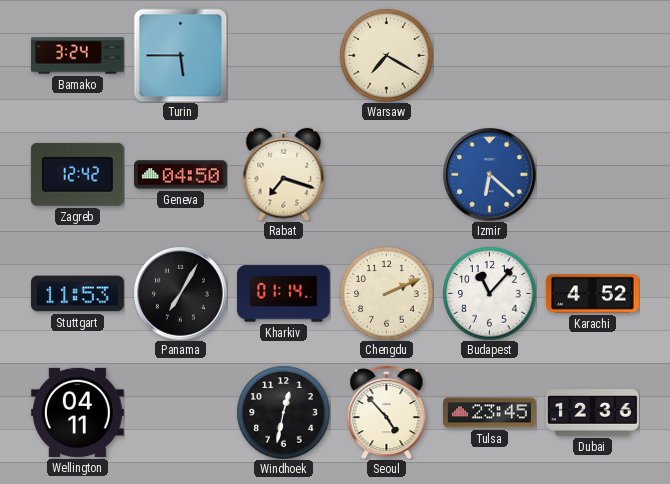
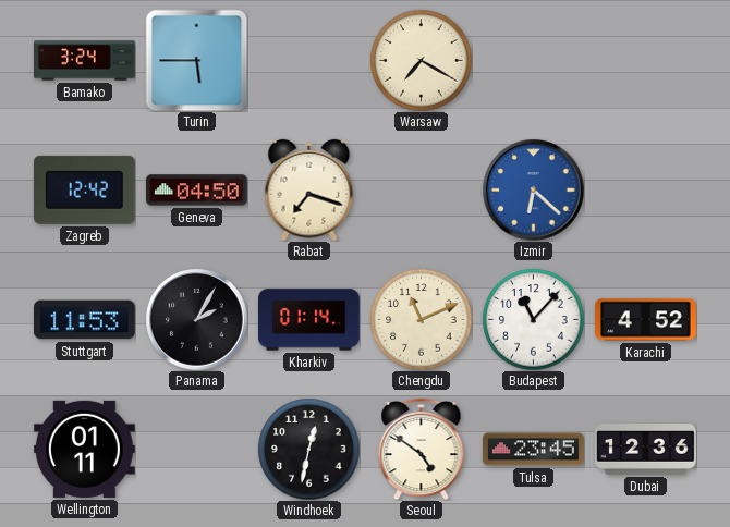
Panama: 7:05 -> 2:05
Chengdu: 2:11 -> 11:11
Wellington: 04:11 -> 01:11
Seoul: 4:53 -> 4:51
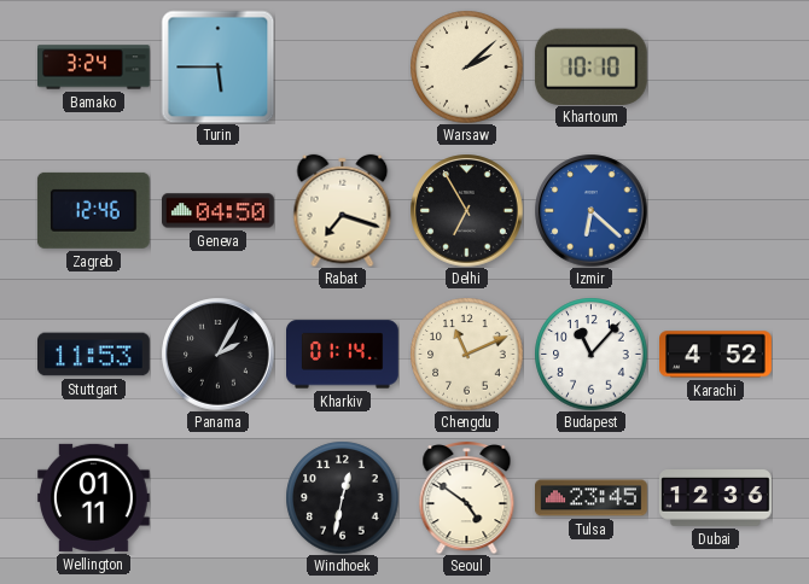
Warsaw: 7:20 -> 2:08
Khartoum: none -> 10:10
Zagreb: 12:42 -> 12:46
Delhi: none -> 6:55
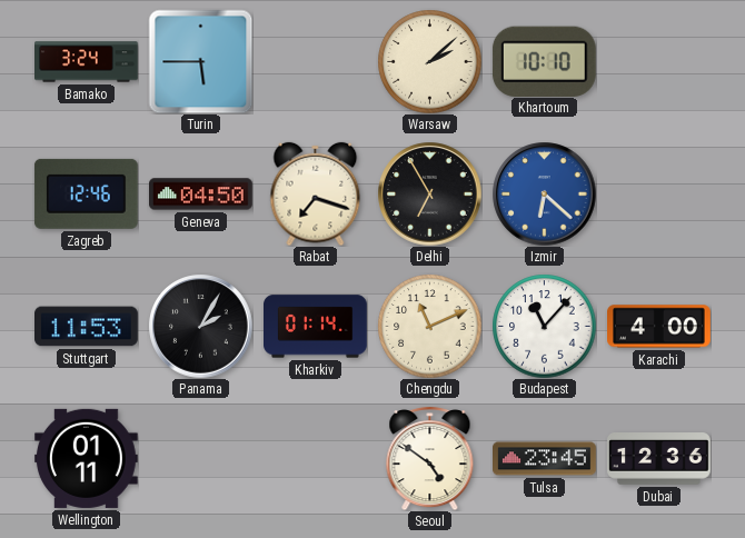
Karachi: 4:52 -> 4:00
Windhoek: 12:32 -> none
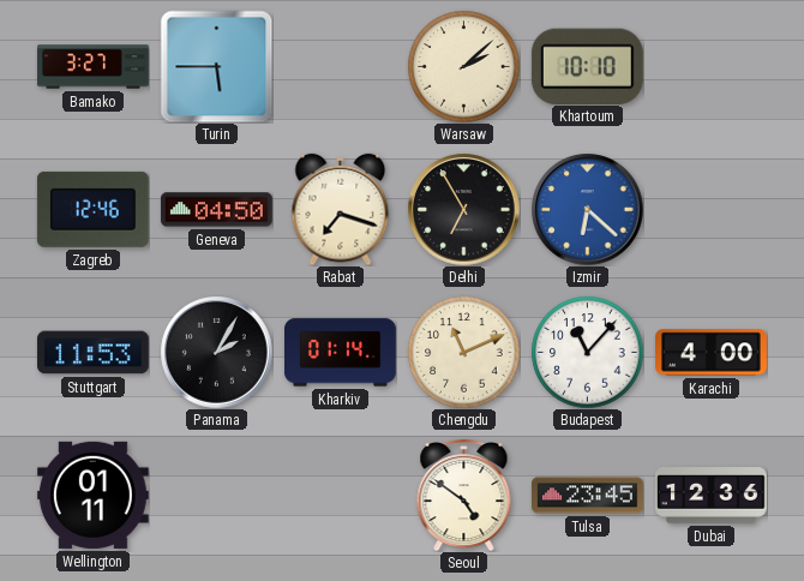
Bamako: 3:24 -> 3:27
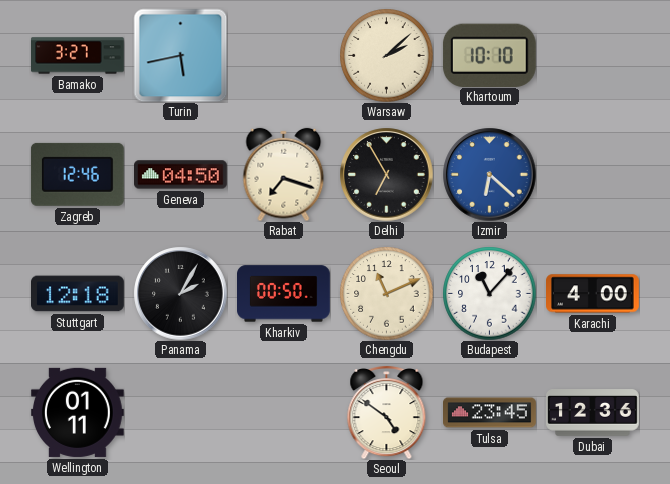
Turin: 5:45 -> 5:43
Stuttgart: 11:53 -> 12:18
Kharkiv: 01:14 -> 00:50
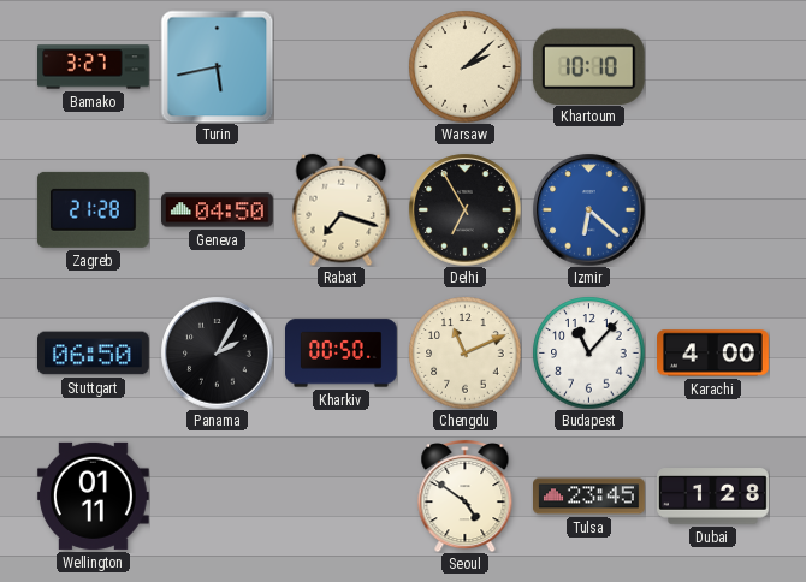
Zagreb: 12:46 -> 21:28
Stuttgart: 12:18 -> 06:50
Dubai: 12:36 -> 1:28
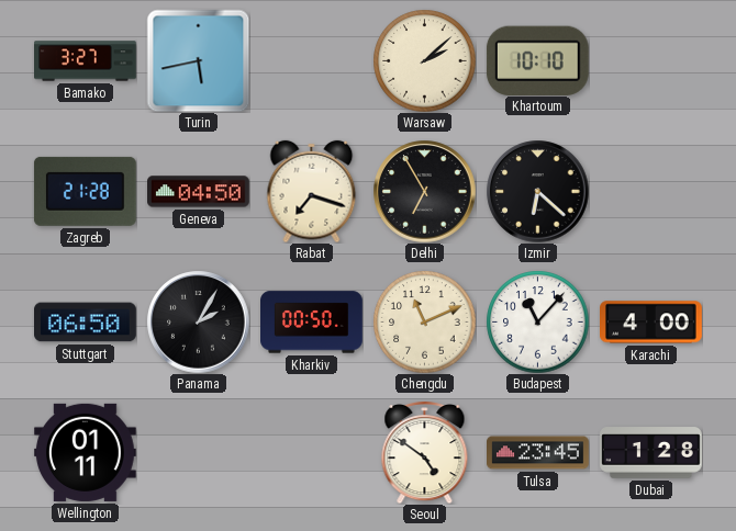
Izmir dial: blue -> black
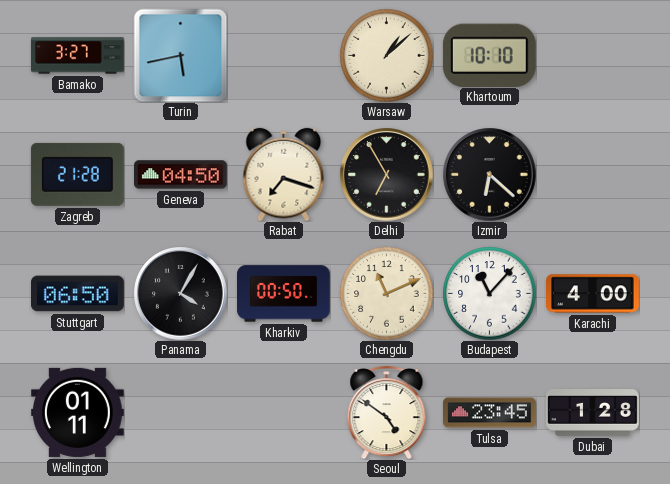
Warsaw: 2:08 -> 1:08
Panama: 2:05 -> 4:05
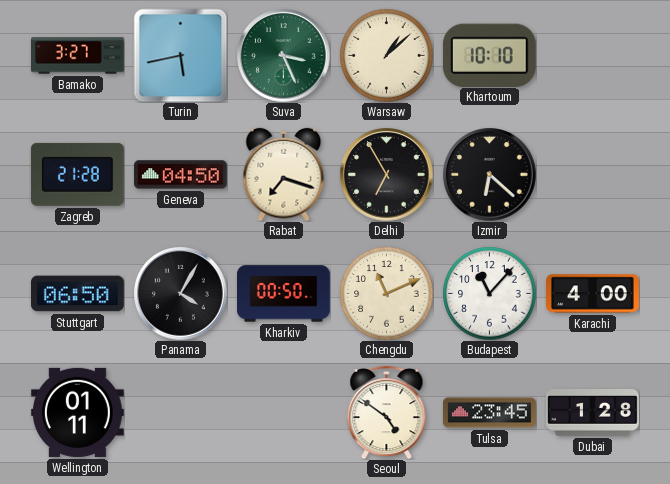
Suva: none -> 3:26
